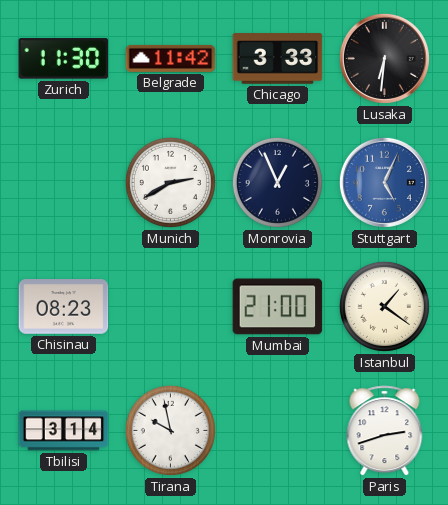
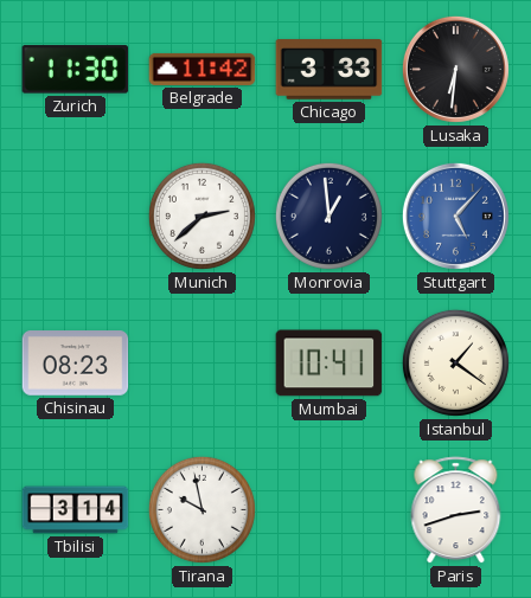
Munich: 2:40 -> 2:38
Monrovia: 12:56 -> 12:59
Stuttgart: 5:04 -> 5:07
Mumbai: 21:00 -> 10:41
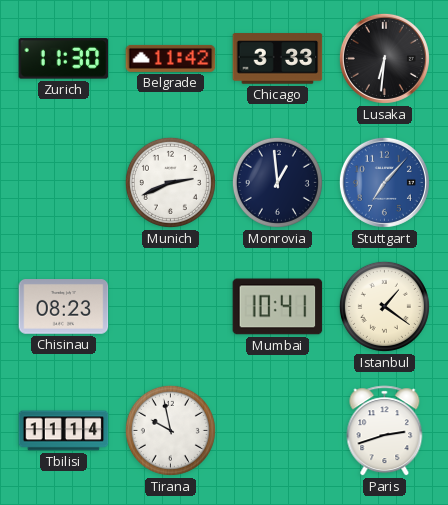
Munich: 2:38 -> 2:41
Stuttgart: 5:07 -> 7:07
Tbilisi: 3:14 -> 11:14
